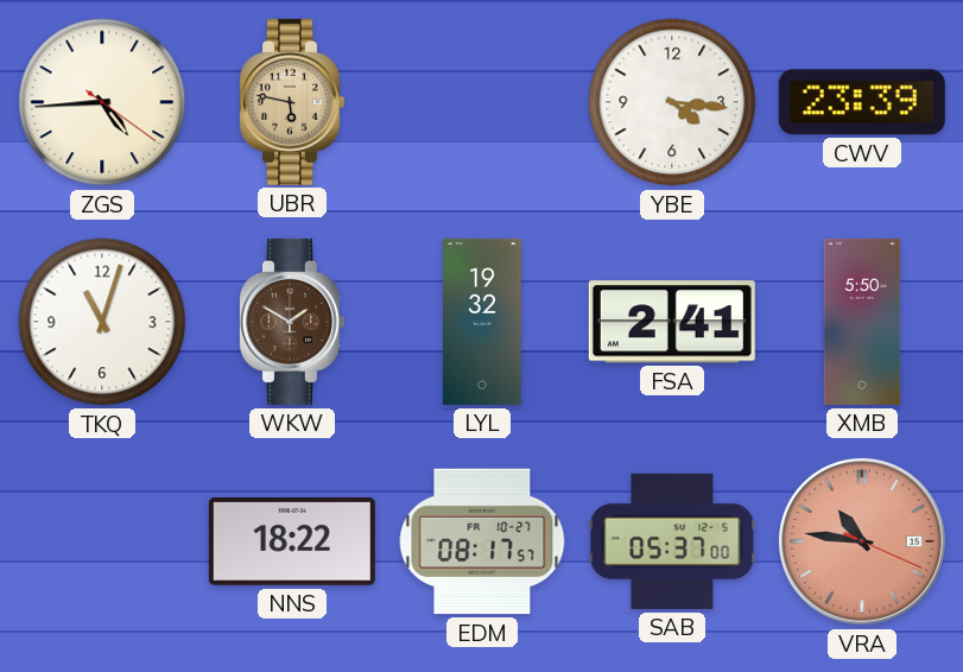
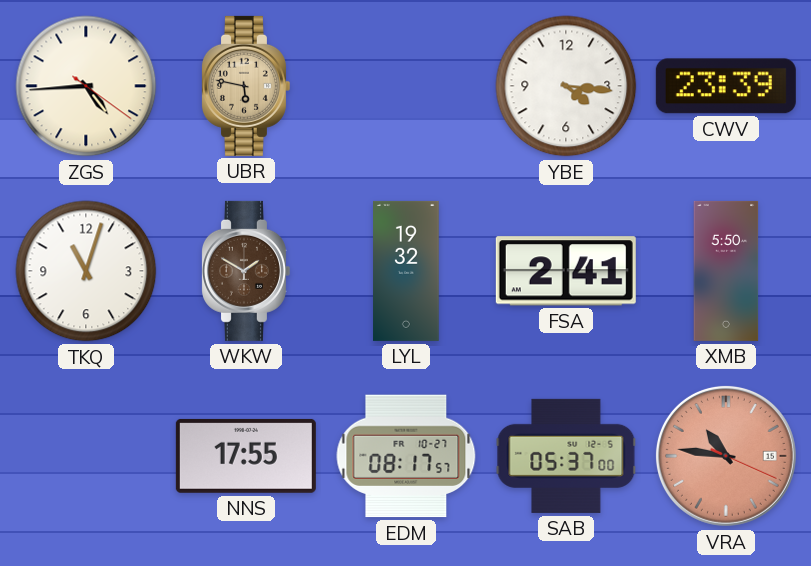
NNS: 18:22 -> 17:55
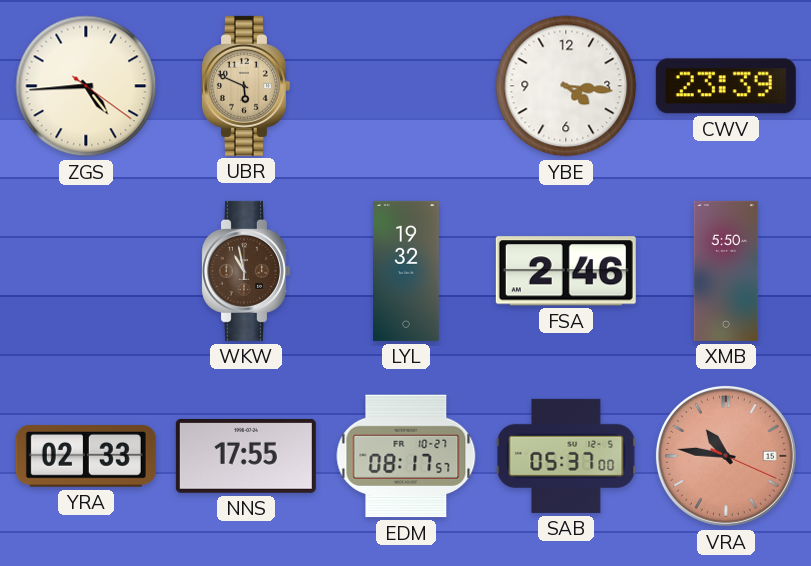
UBR: 5:47 -> 5:49
TKQ: 11:03 -> none
WKW: 1:50 -> 10:58
FSA: 2:41 -> 2:46
YRA: none -> 02:33
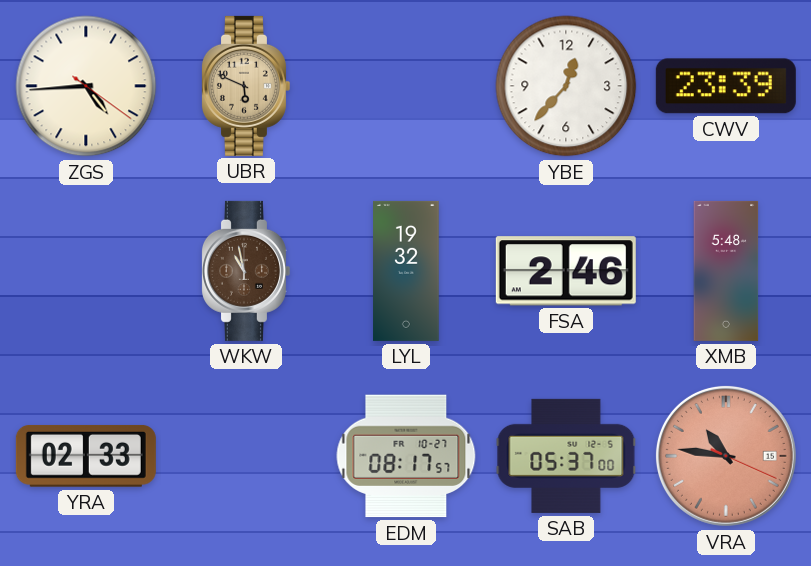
YBE: 4:16 -> 12:37
XMB: 5:50 -> 5:48
NNS: 17:55 -> none
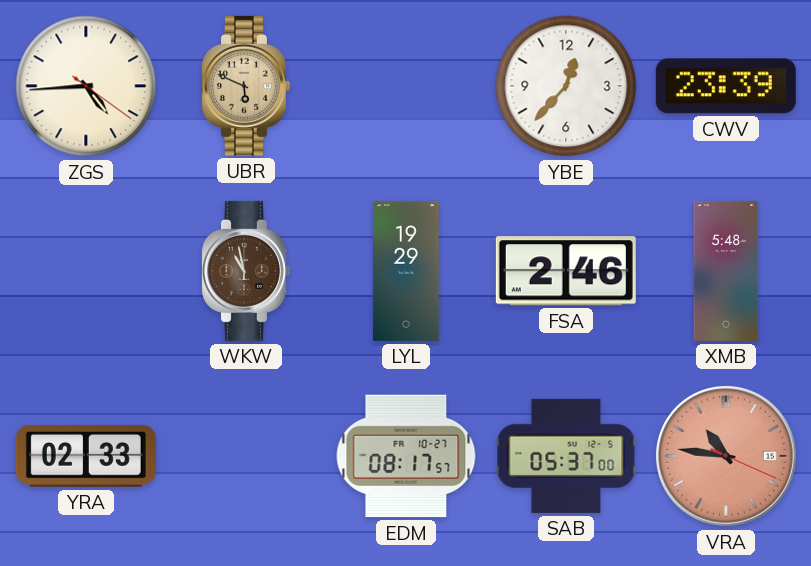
LYL: 19:32 -> 19:29
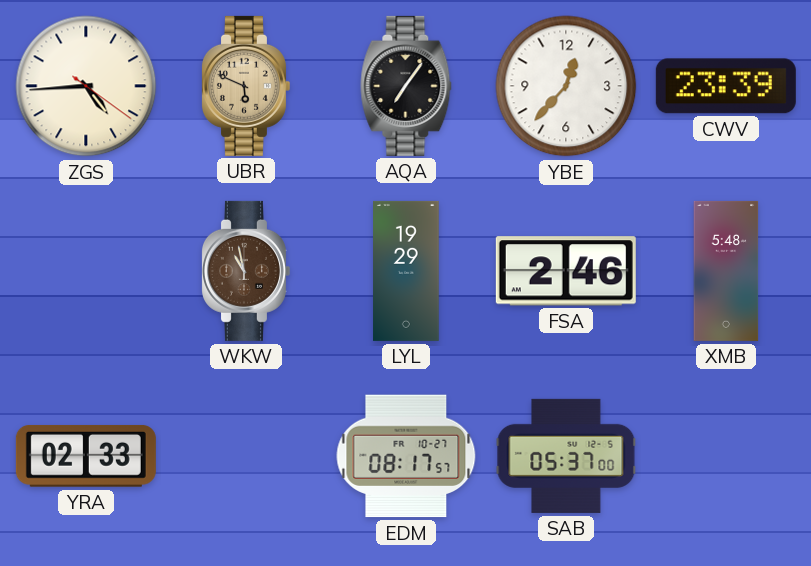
AQA: none -> 7:06
VRA: 10:46 -> none
